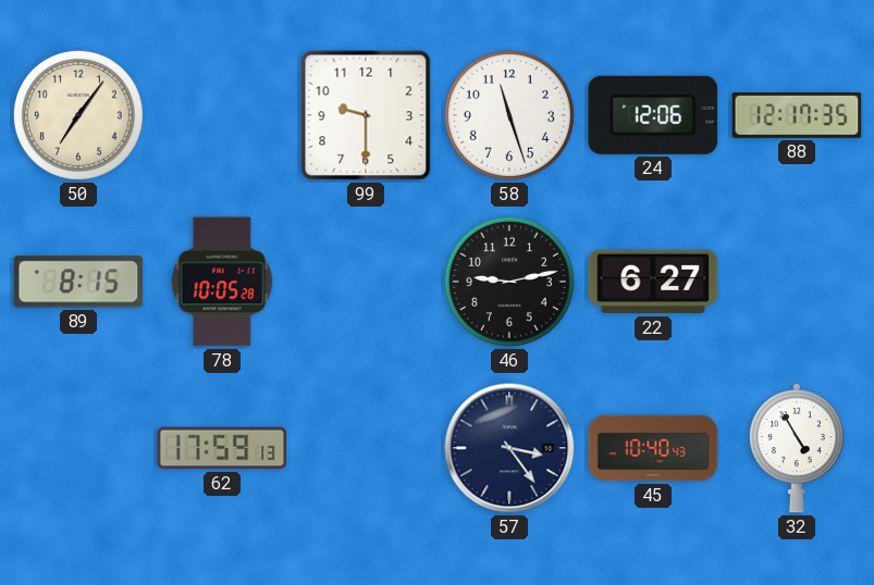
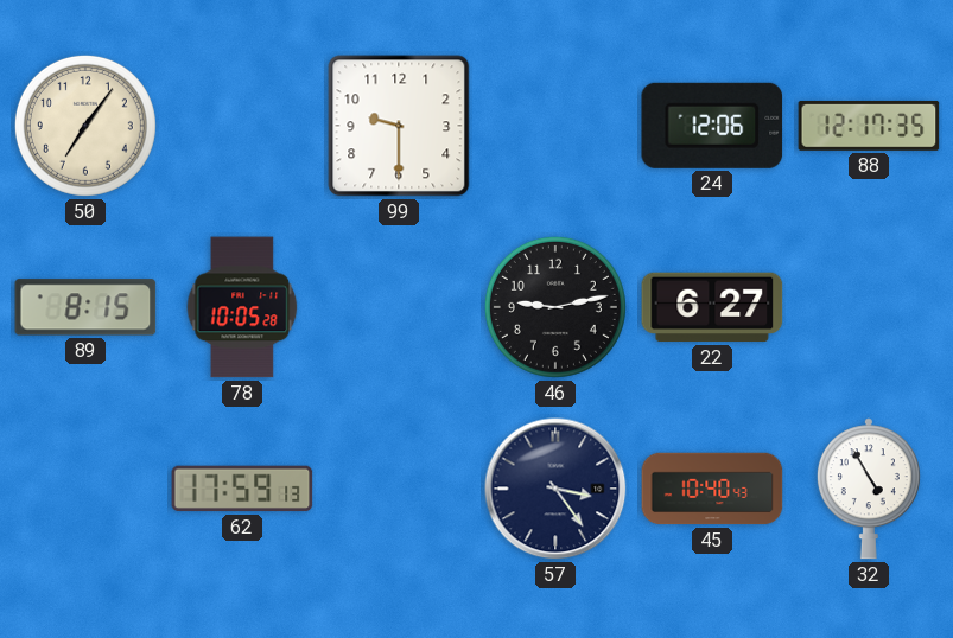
58: 11:27 -> none
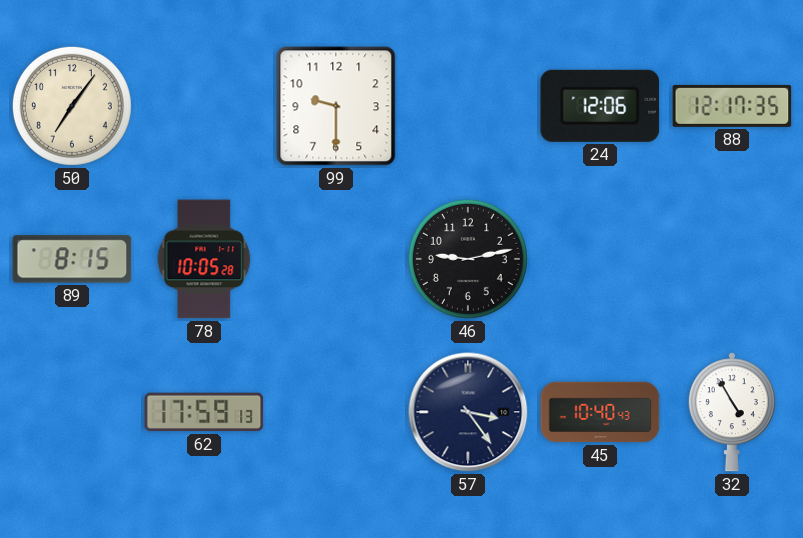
22: 6:27 -> none
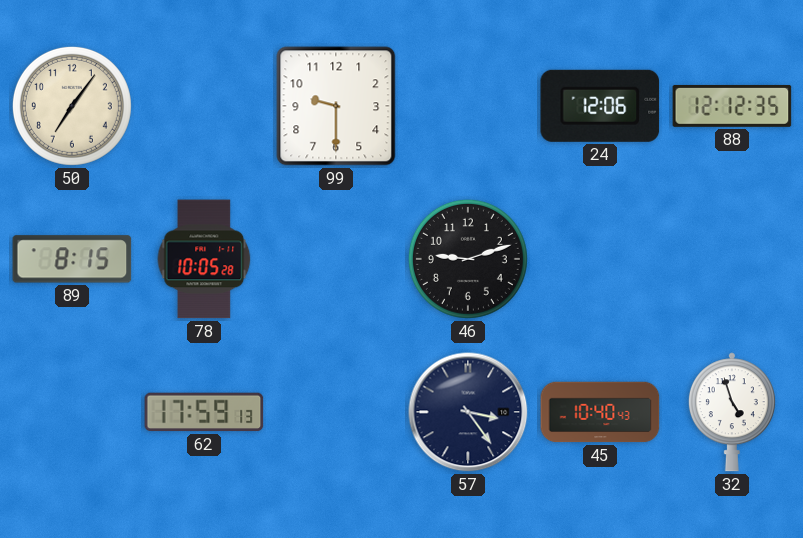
88: 12:17 -> 12:12
46: 9:13 -> 9:12
32: 4:55 -> 4:57
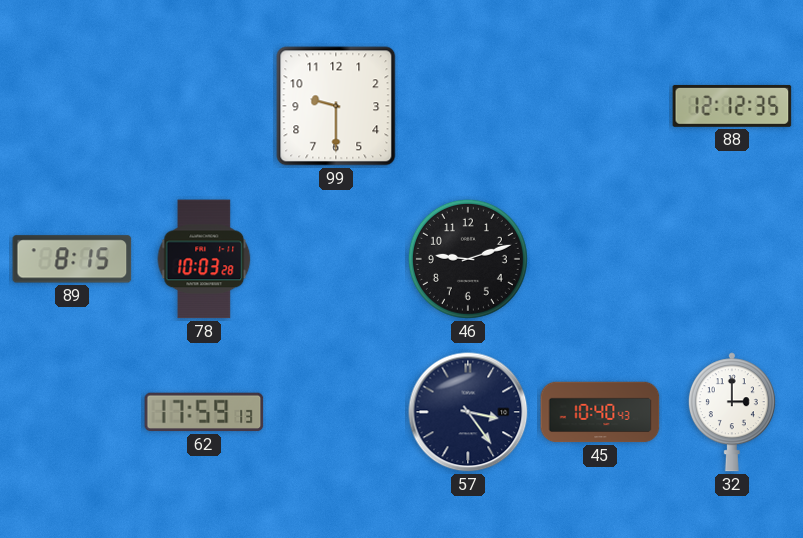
50: 7:06 -> none
24: 12:06 -> none
78: 10:05 -> 10:03
32: 4:57 -> 3:00
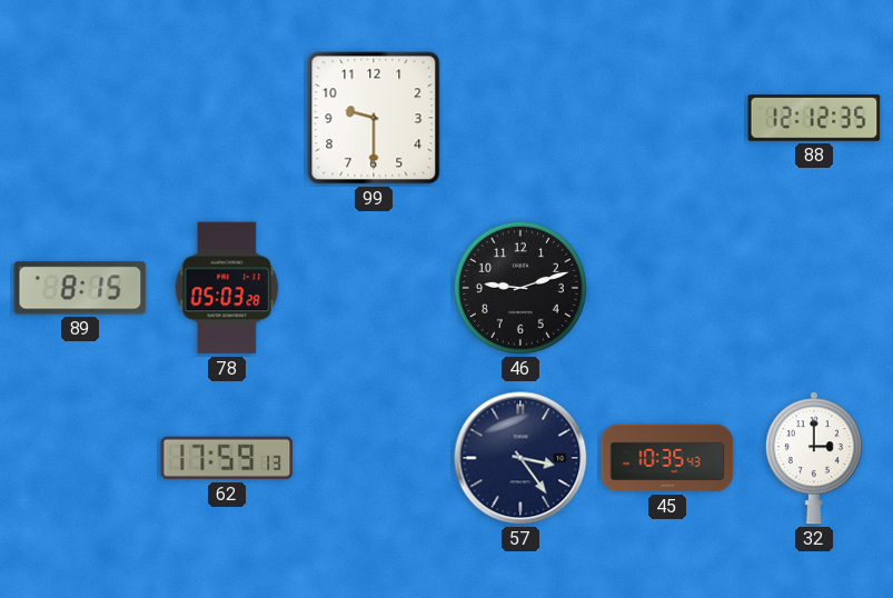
78: 10:03 -> 05:03
45: 10:40 -> 10:35
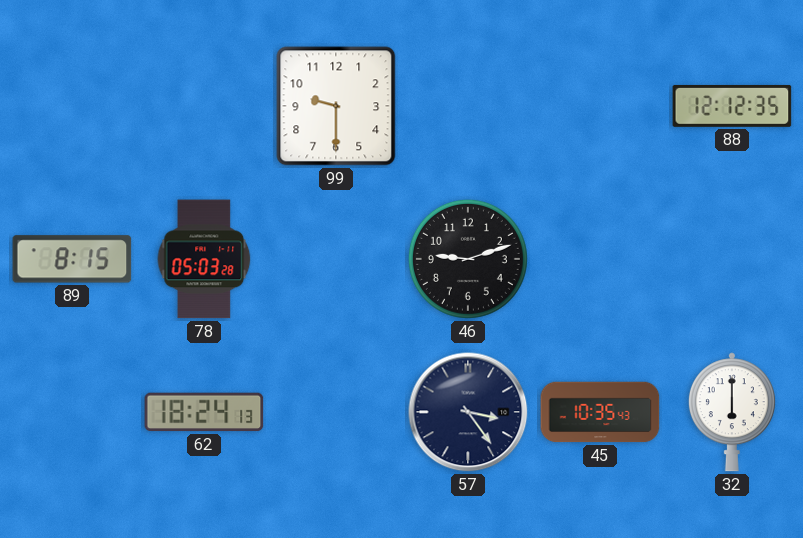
62: 17:59 -> 18:24
32: 3:00 -> 6:00
